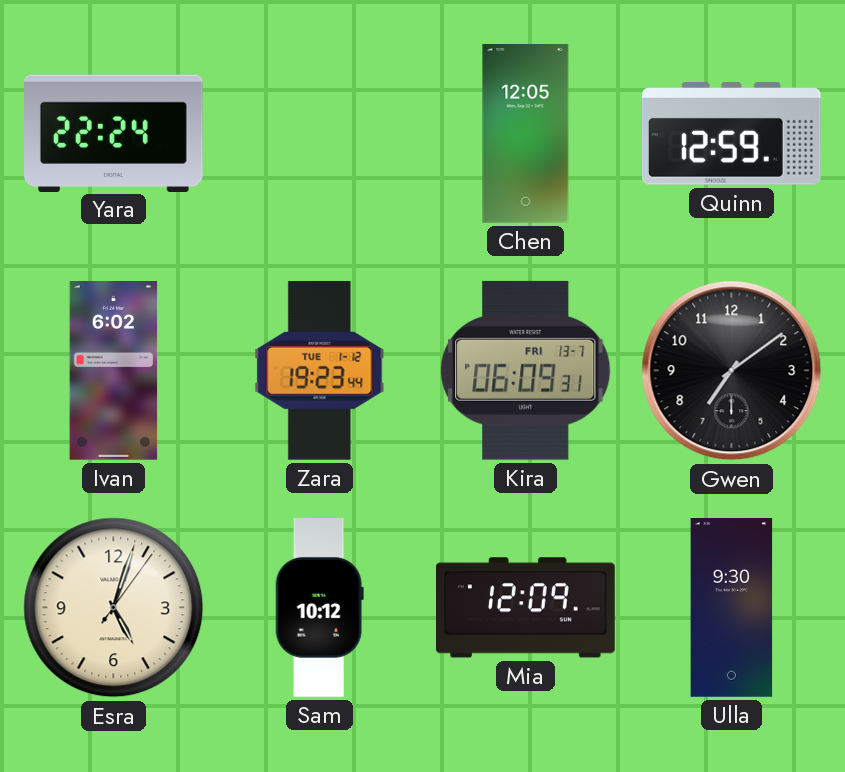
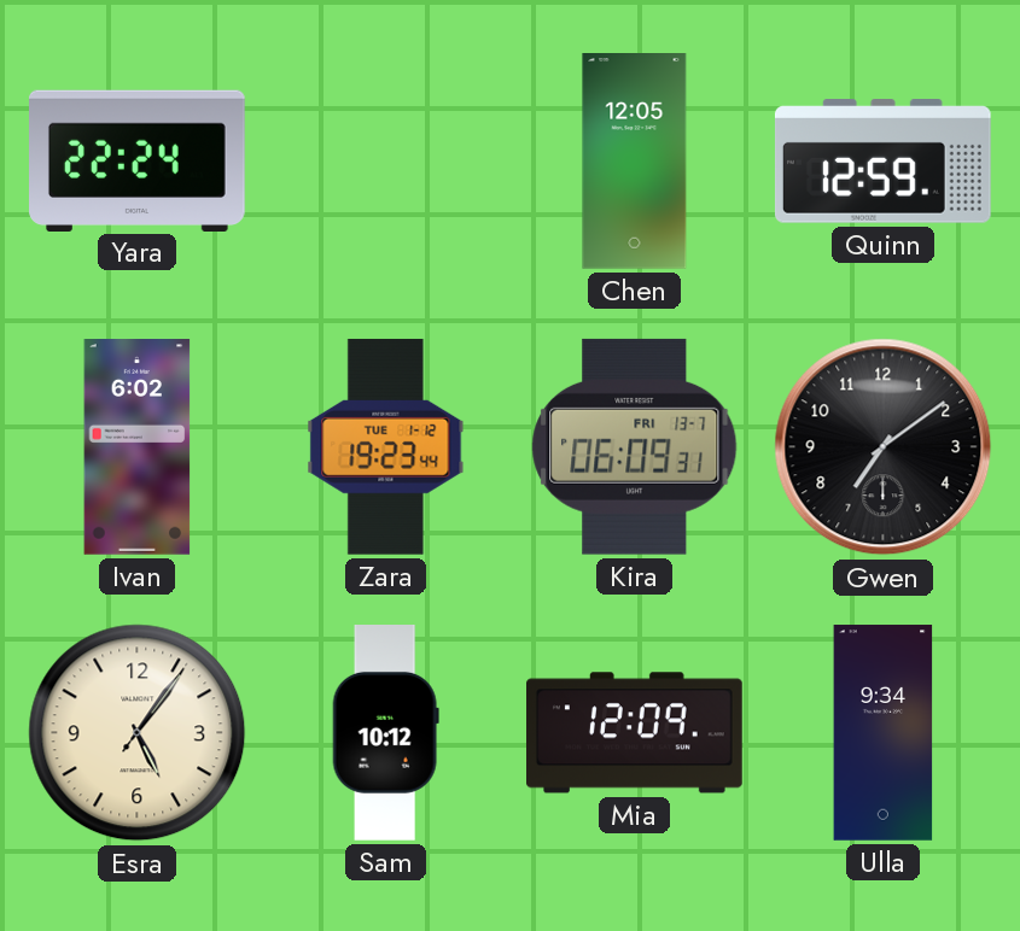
Esra: 5:03 -> 5:06
Ulla: 9:30 -> 9:34
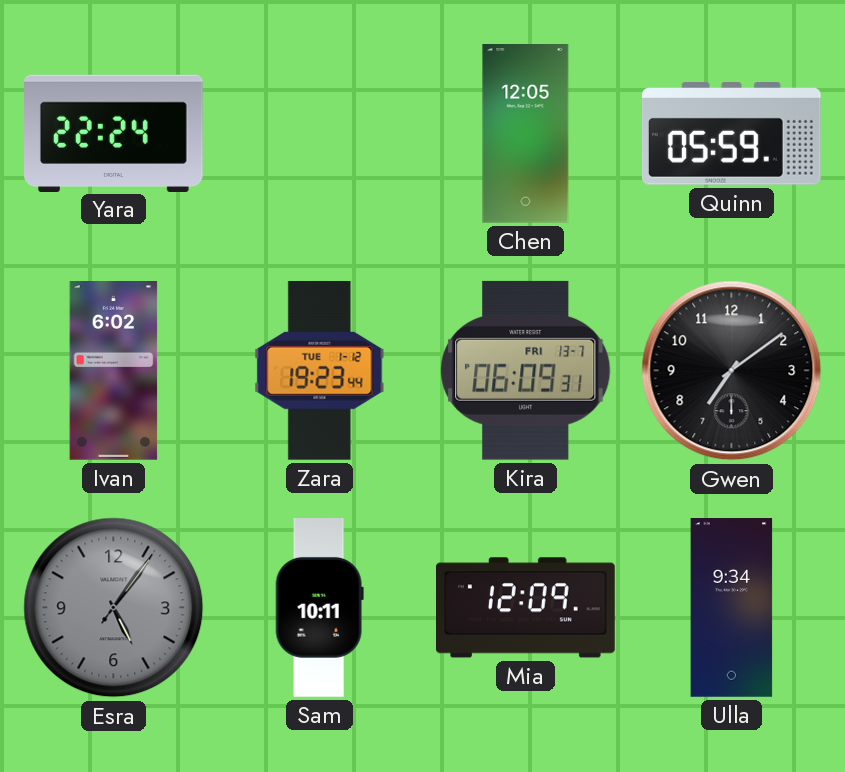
Quinn: 12:59 -> 05:59
Esra dial: cream -> grey
Sam: 10:12 -> 10:11
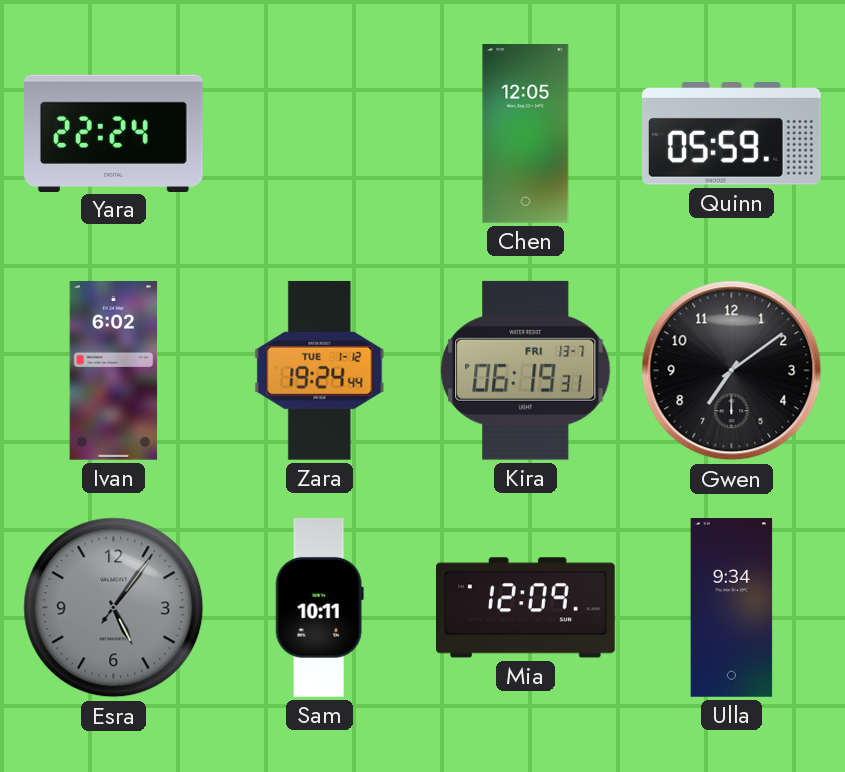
Zara: 19:23 -> 19:24
Kira: 06:09 -> 06:19
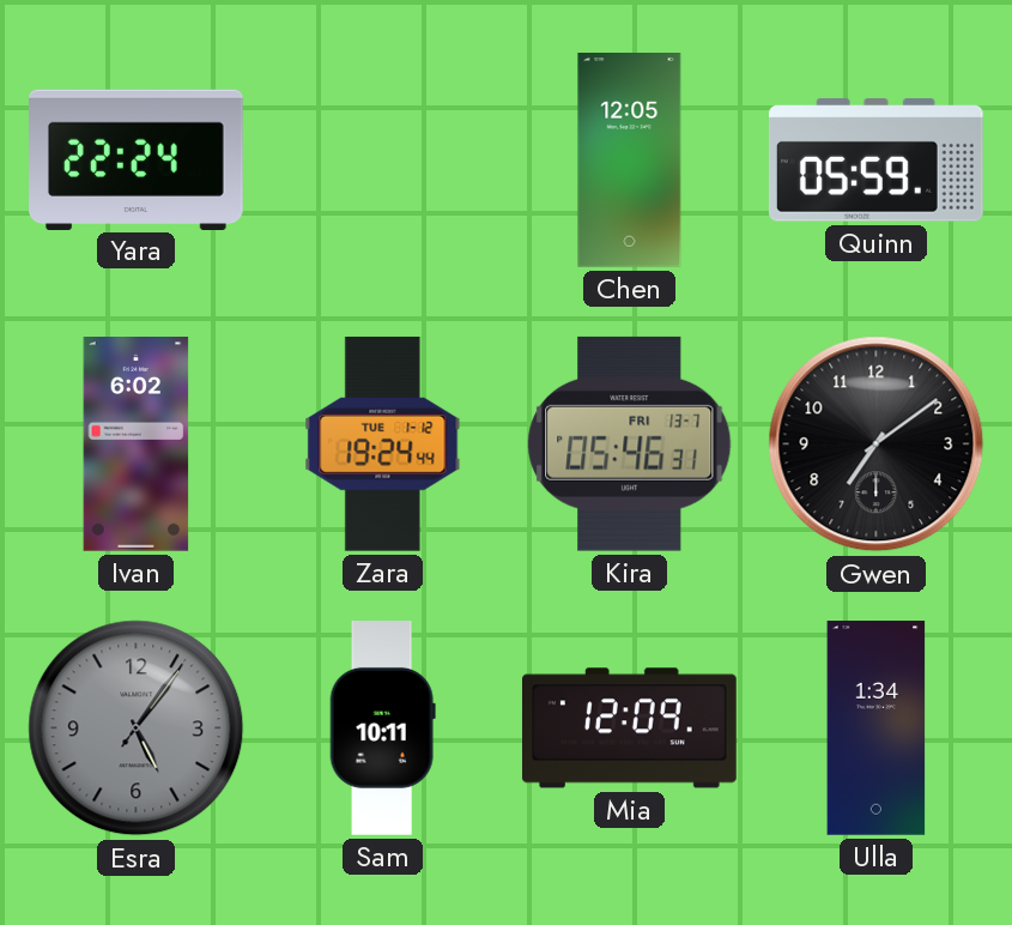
Kira: 06:19 -> 05:46
Ulla: 9:34 -> 1:34
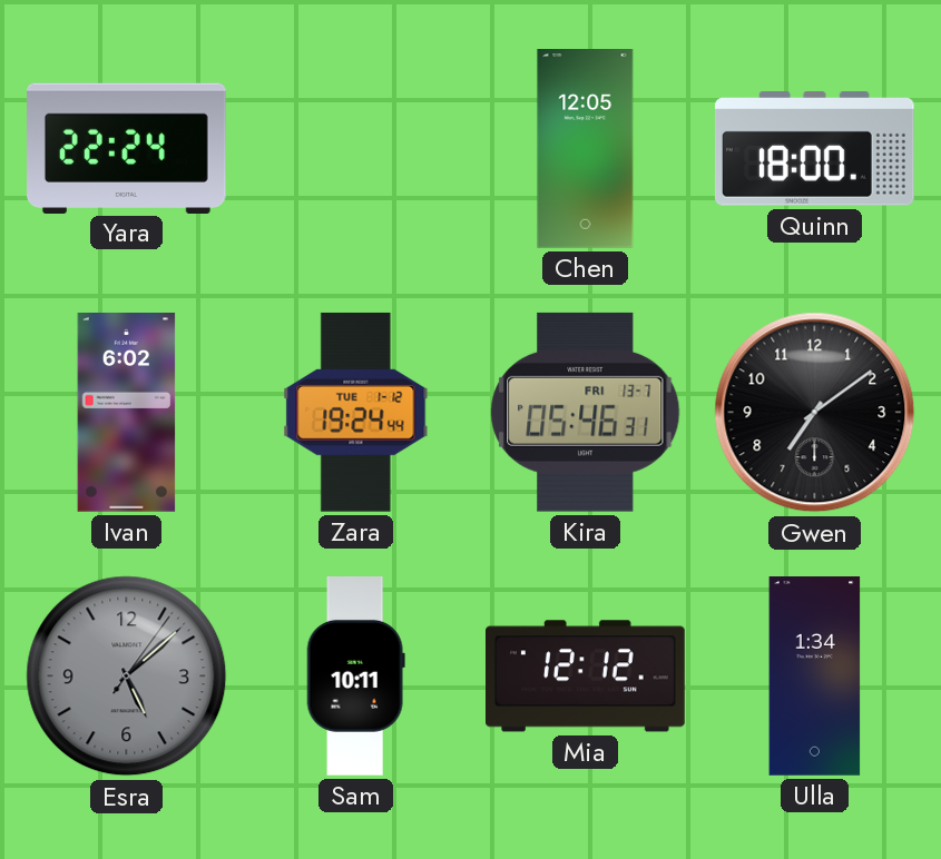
Quinn: 05:59 -> 18:00
Esra: 5:06 -> 5:08
Mia: 12:09 -> 12:12
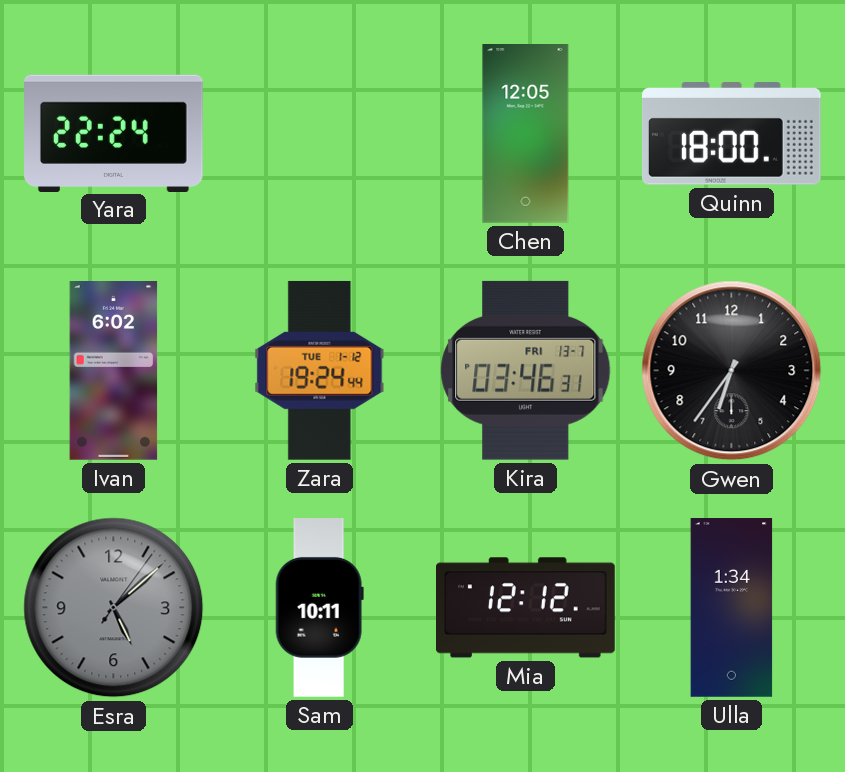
Kira: 05:46 -> 03:46
Gwen: 7:09 -> 6:36
